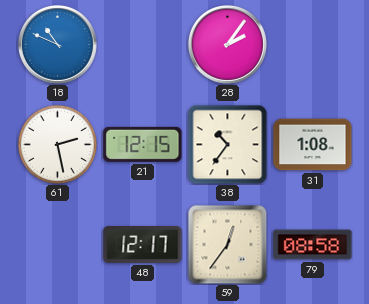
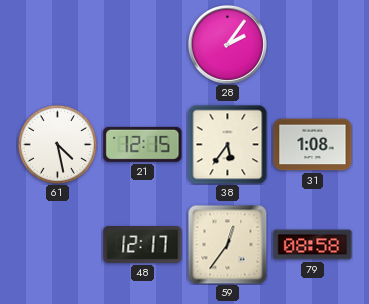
18: 10:49 -> none
61: 2:28 -> 4:28
38: 10:36 -> 5:36
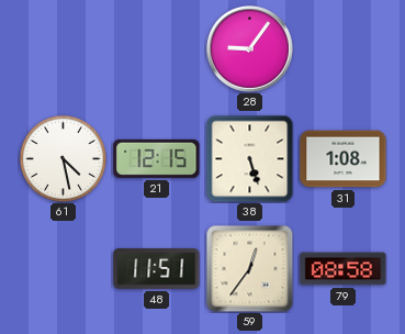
28: 2:06 -> 9:06
38: 5:36 -> 5:27
48: 12:17 -> 11:51
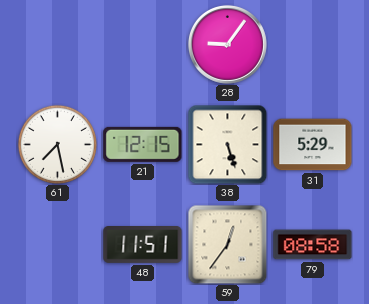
61: 4:28 -> 7:28
31: 1:08 -> 5:29
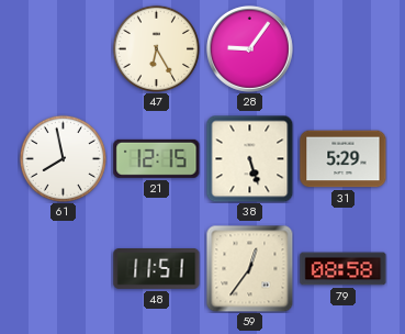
47: none -> 6:25
61: 7:28 -> 7:58
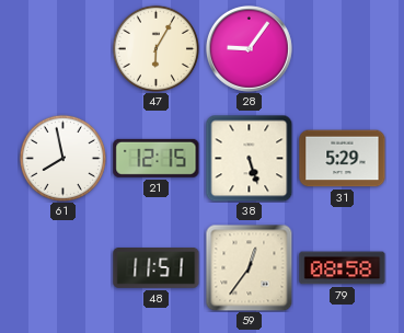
47: 6:25 -> 6:05
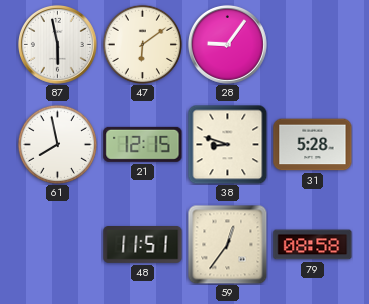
87: none -> 5:58
47: 6:05 -> 6:09
38: 5:27 -> 8:48
31: 5:29 -> 5:28
